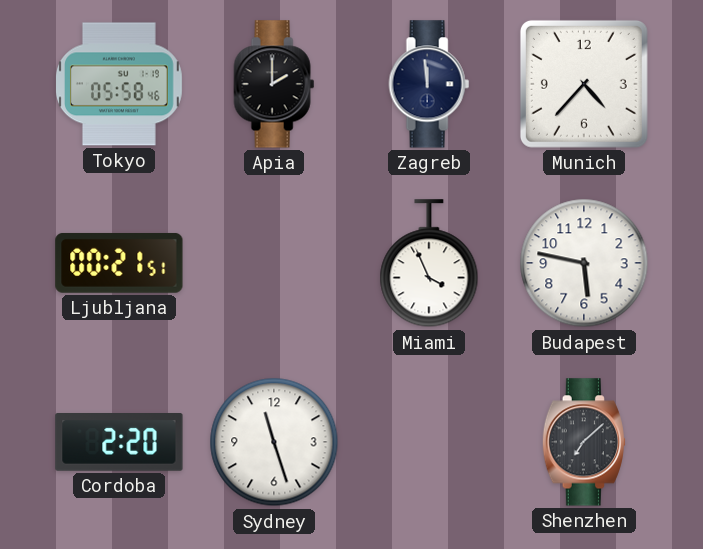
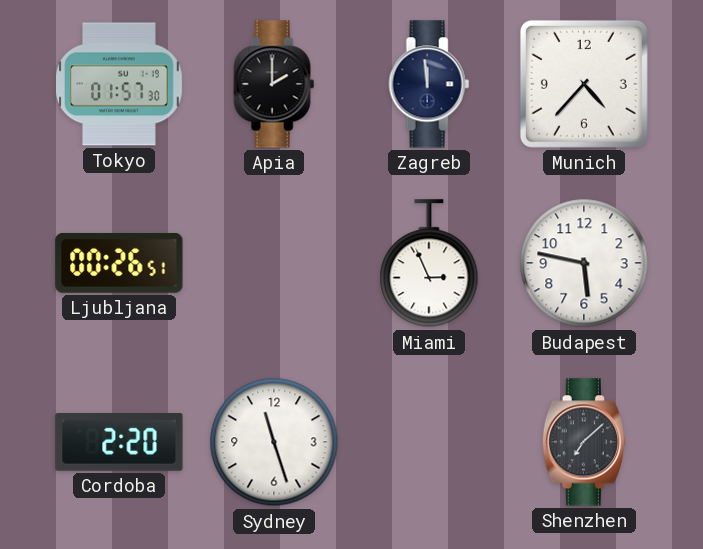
Tokyo: 05:58 -> 01:57
Ljubljana: 00:21 -> 00:26
Miami: 3:56 -> 2:56
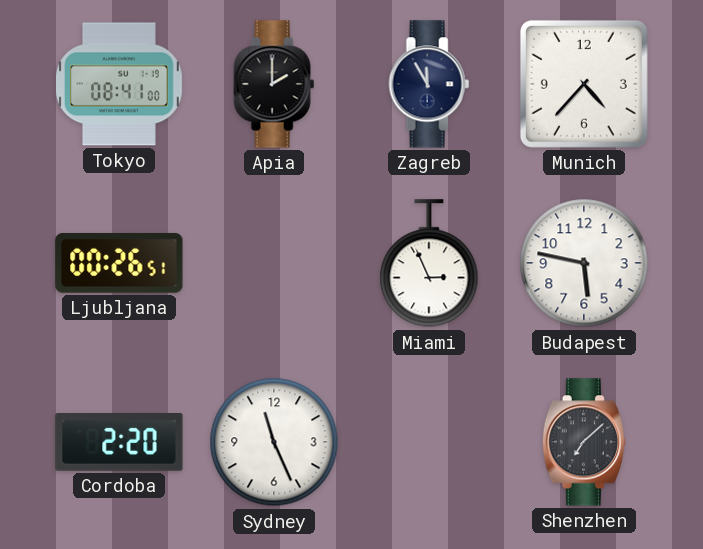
Tokyo: 01:57 -> 08:41
Zagreb: 11:59 -> 11:55
Sydney: 11:27 -> 11:26
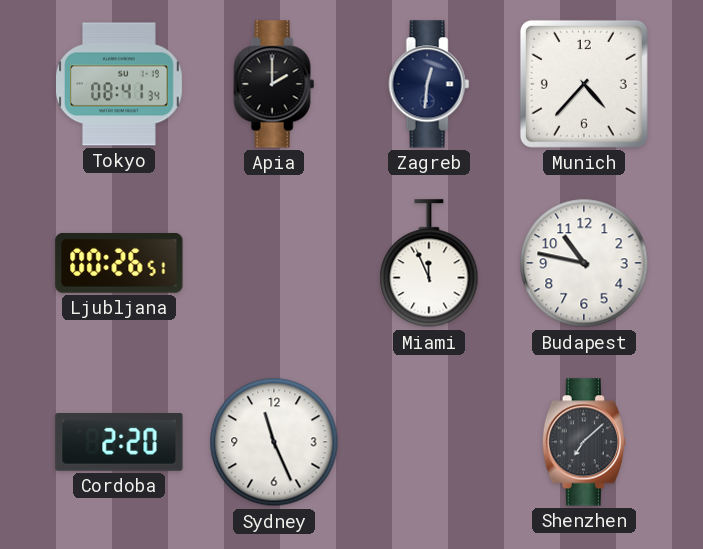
Tokyo: 08:41:00 -> 08:41:34
Zagreb: 11:55 -> 12:31
Miami: 2:56 -> 11:56
Budapest: 5:47 -> 10:47
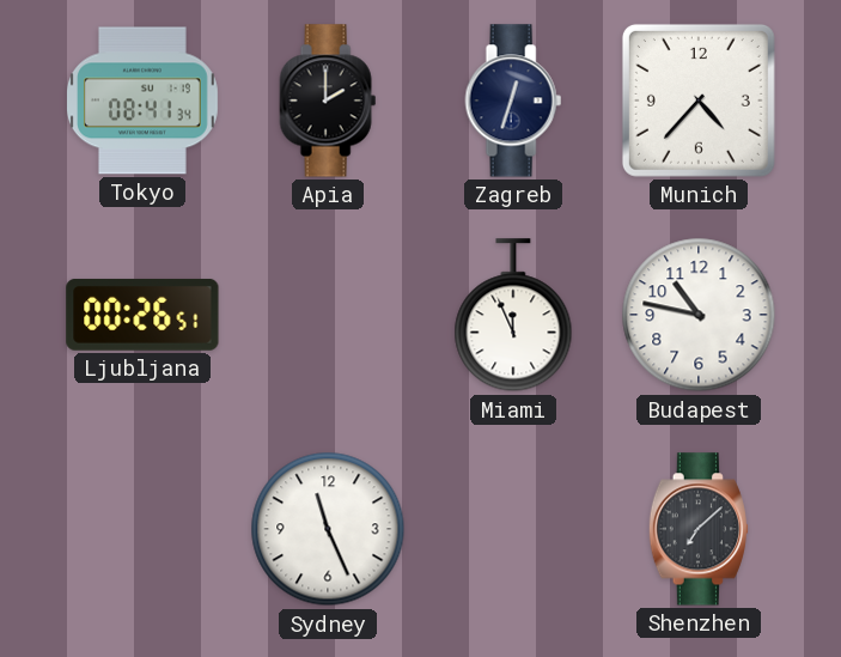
Zagreb: 12:31 -> 12:33
Cordoba: 2:20 -> none
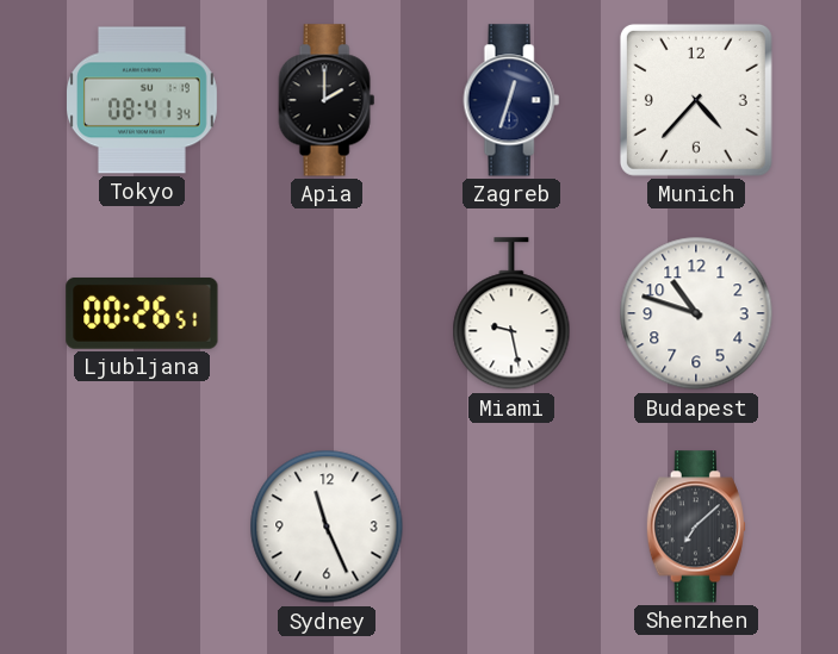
Miami: 11:56 -> 9:28
Budapest: 10:47 -> 10:48
